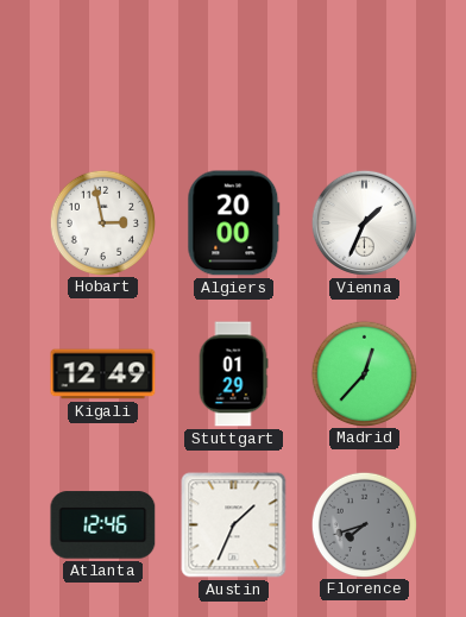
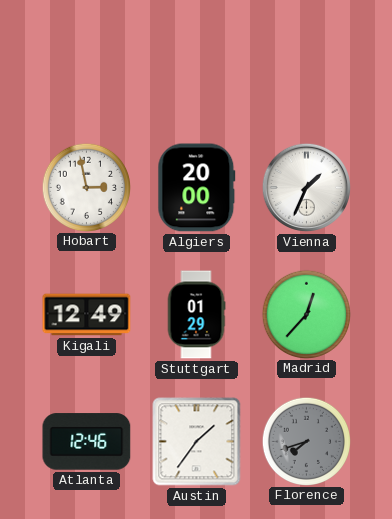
Austin: 1:34 -> 1:36
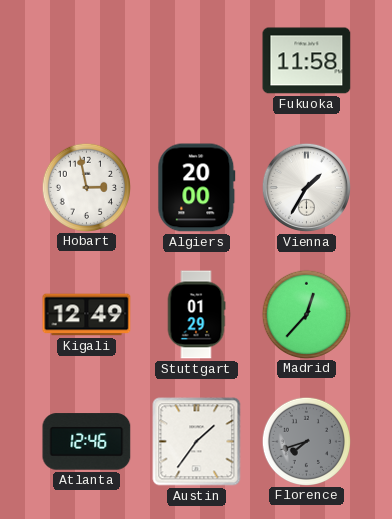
Fukuoka: none -> 11:58
Vienna: 1:34 -> 1:35
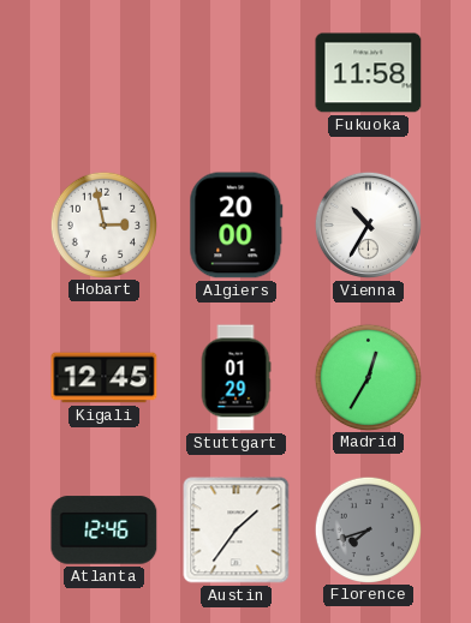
Vienna: 1:35 -> 10:35
Kigali: 12:49 -> 12:45
Madrid: 12:37 -> 12:35
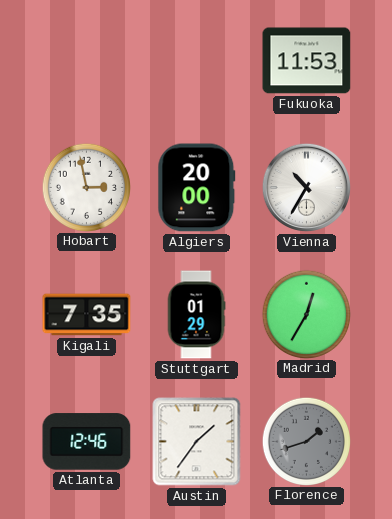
Fukuoka: 11:58 -> 11:53
Kigali: 12:45 -> 7:35
Florence: 7:42 -> 1:42
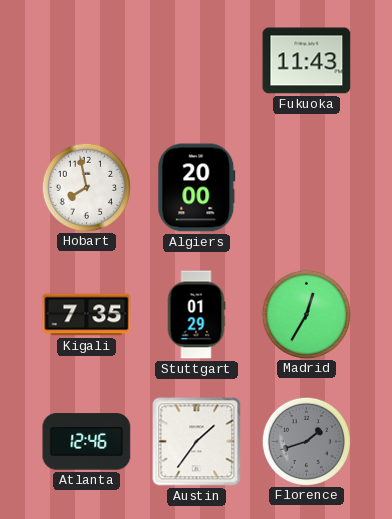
Fukuoka: 11:53 -> 11:43
Hobart: 2:58 -> 7:58
Vienna: 10:35 -> none
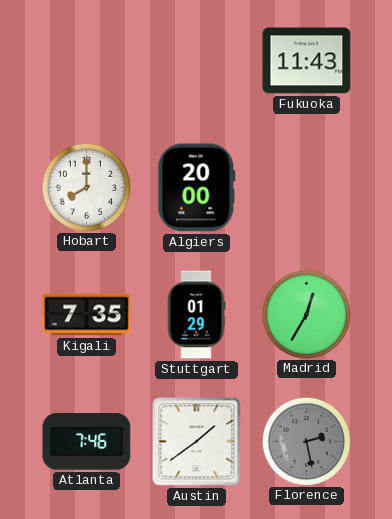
Hobart: 7:58 -> 8:00
Atlanta: 12:46 -> 7:46
Austin: 1:36 -> 1:39
Florence: 1:42 -> 2:28
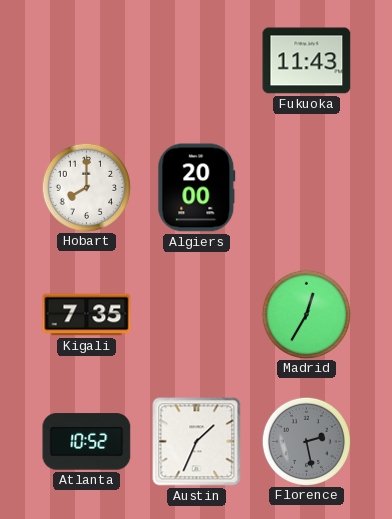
Stuttgart: 01:29 -> none
Atlanta: 7:46 -> 10:52
Austin: 1:39 -> 1:34
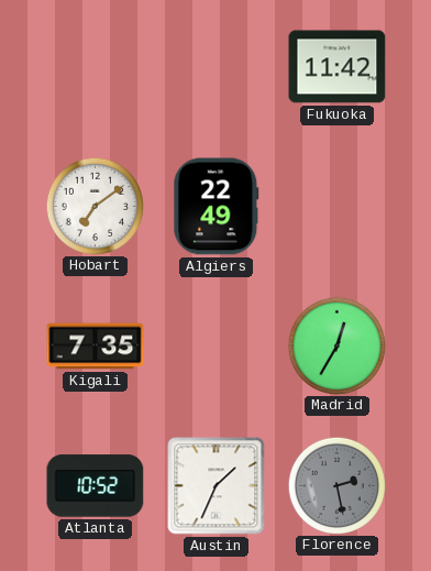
Fukuoka: 11:43 -> 11:42
Hobart: 8:00 -> 7:09
Algiers: 20:00 -> 22:49
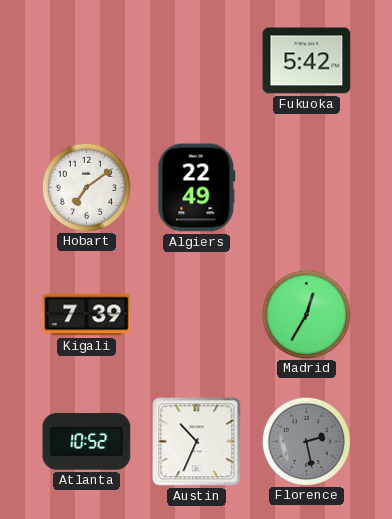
Fukuoka: 11:42 -> 5:42
Kigali: 7:35 -> 7:39
Austin: 1:34 -> 10:34
